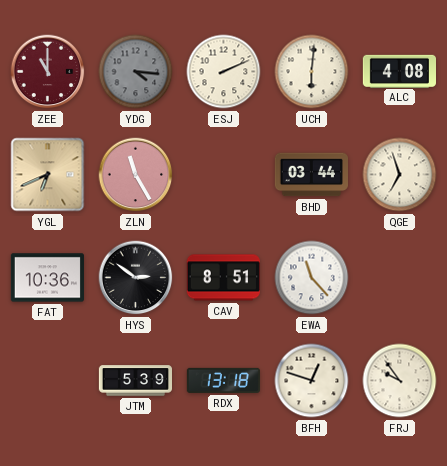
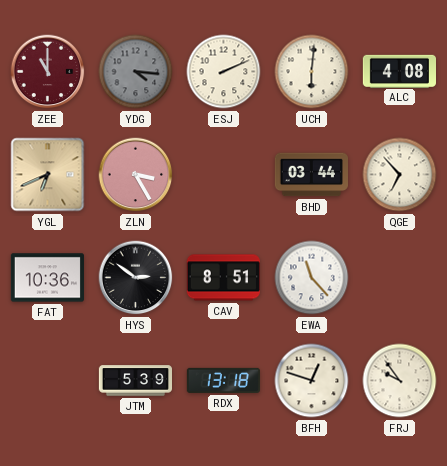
ZLN: 11:25 -> 3:25
QGE: 6:57 -> 6:53
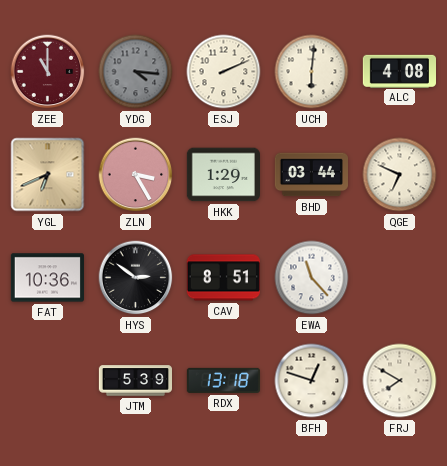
HKK: none -> 1:29
QGE: 6:53 -> 6:49
FRJ: 9:54 -> 7:50
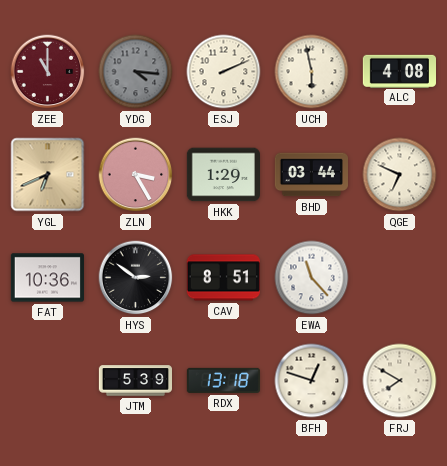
UCH: 6:01 -> 5:58
